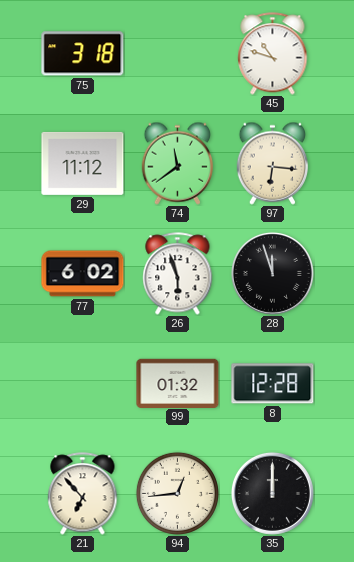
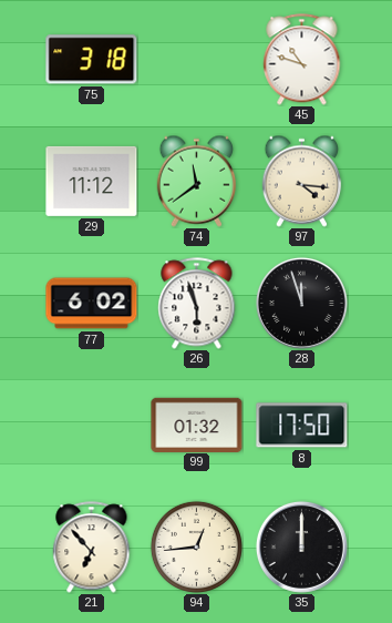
97: 6:16 -> 4:16
8: 12:28 -> 17:50
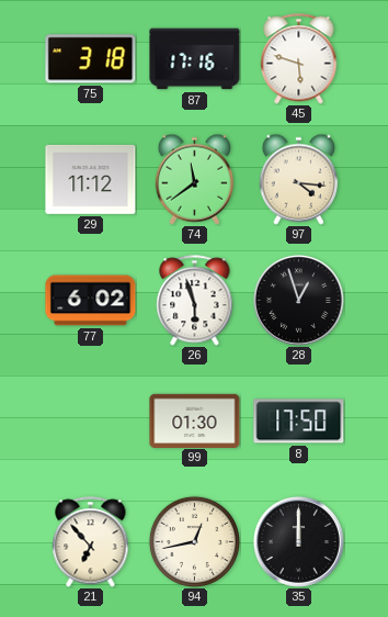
87: none -> 17:16
45: 10:48 -> 5:48
28: 11:57 -> 12:57
99: 01:32 -> 01:30
94: 12:44 -> 12:43
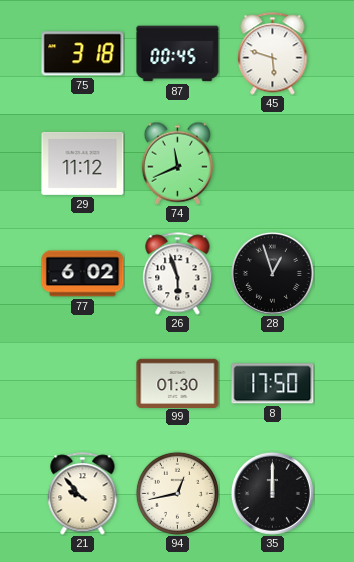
87: 17:16 -> 00:45
74: 11:39 -> 11:41
97: 4:16 -> none
21: 6:53 -> 9:53
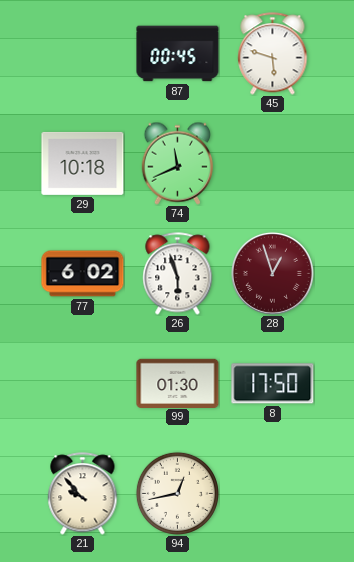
75: 3:18 -> none
29: 11:12 -> 10:18
28 dial: black -> burgundy
35: 12:00 -> none
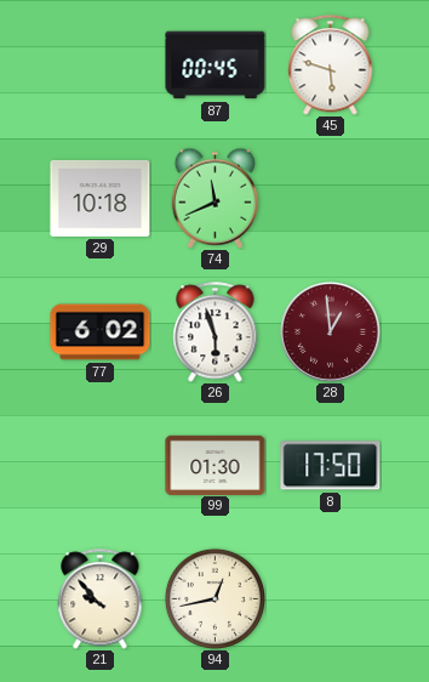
28: 12:57 -> 12:59
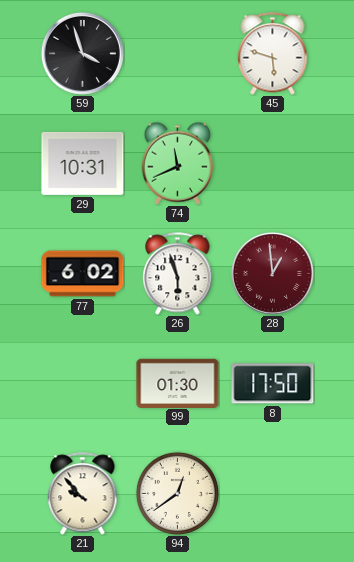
59: none -> 3:57
87: 00:45 -> none
29: 10:18 -> 10:31
94: 12:43 -> 12:39
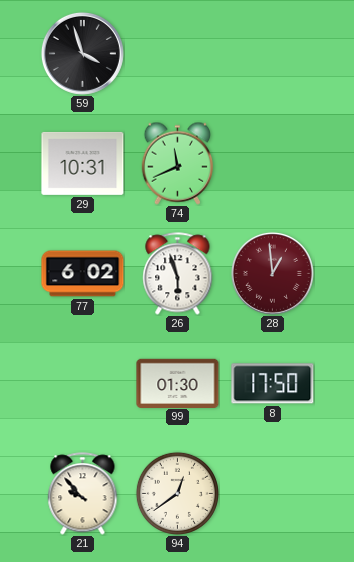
45: 5:48 -> none
